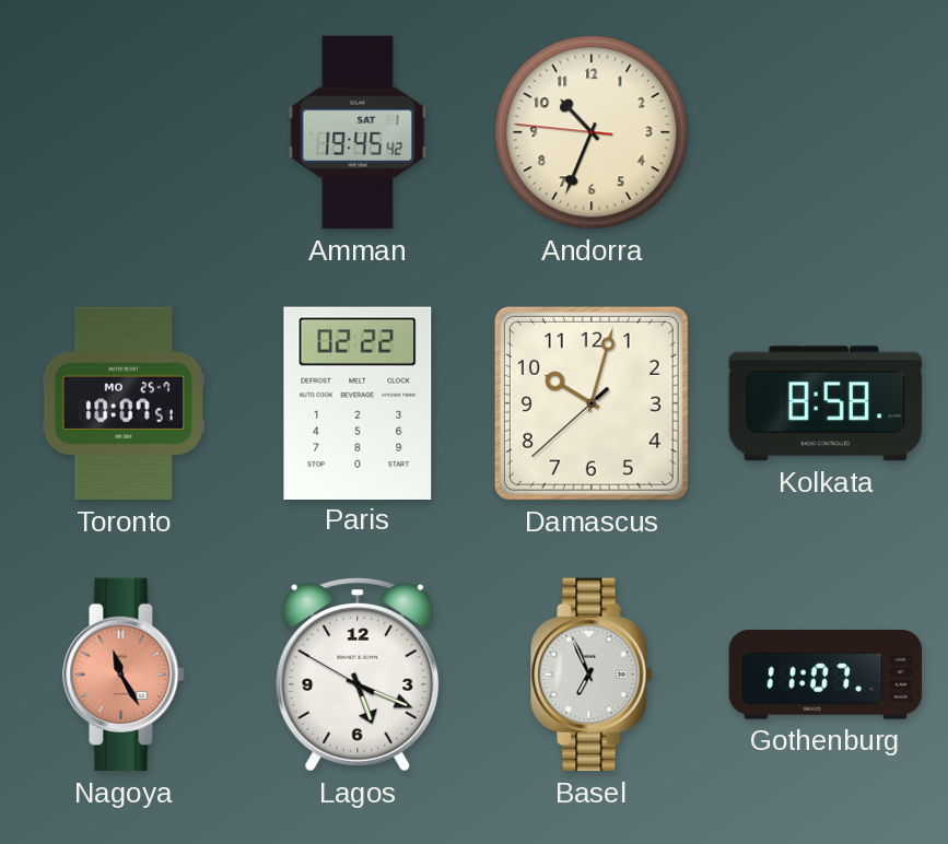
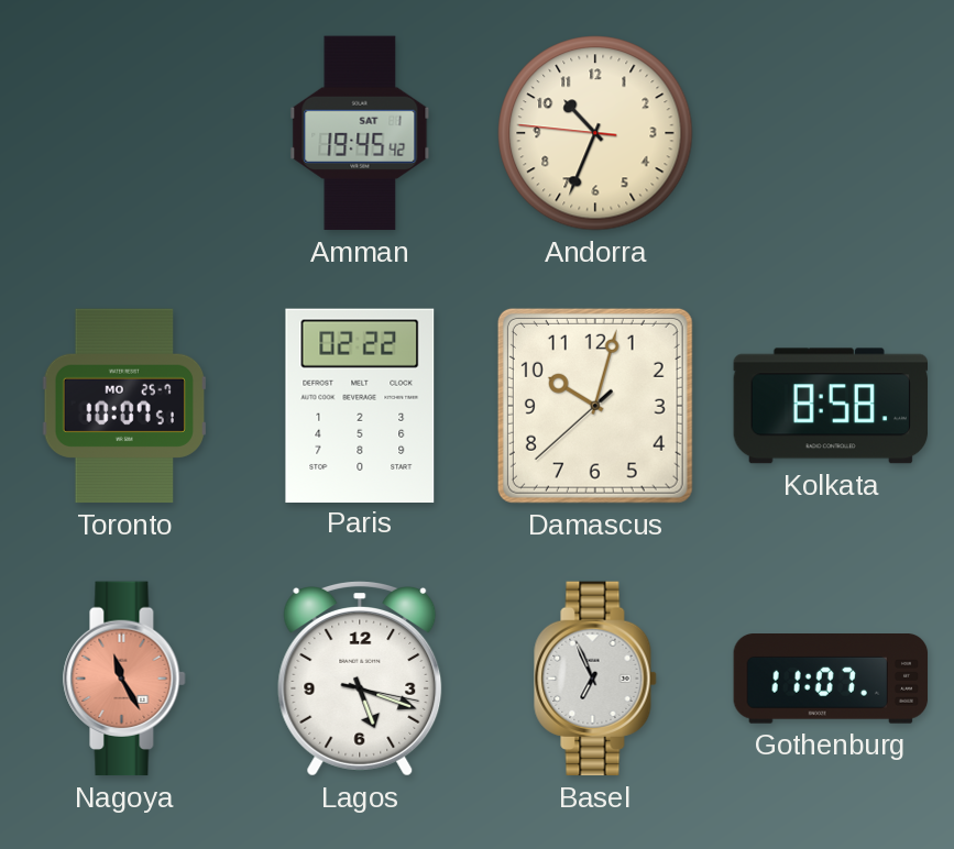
Lagos: 5:18:50 -> 5:18:17
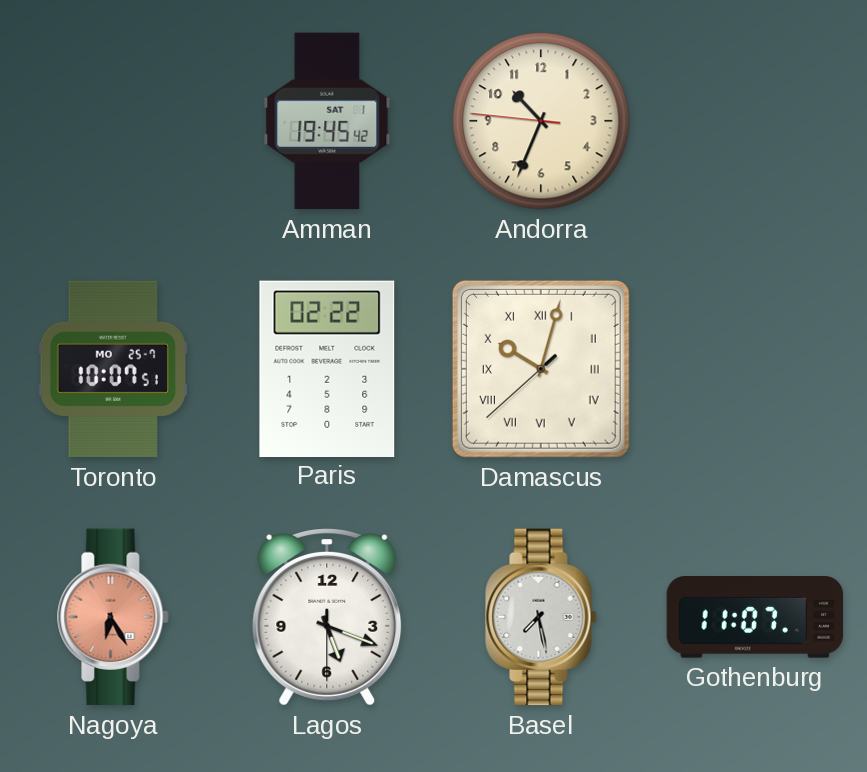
Damascus numerals: Arabic -> Roman
Kolkata: 8:58 -> none
Nagoya: 11:25 -> 6:25
Lagos: 5:18:17 -> 5:18:30
Basel: 6:56 -> 7:28
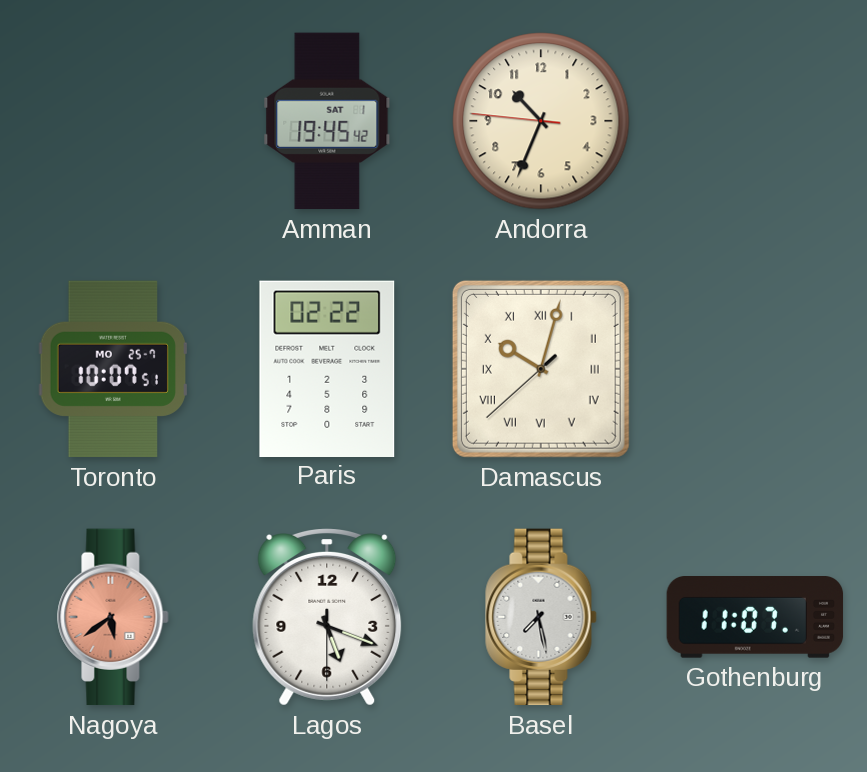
Nagoya: 6:25 -> 5:39
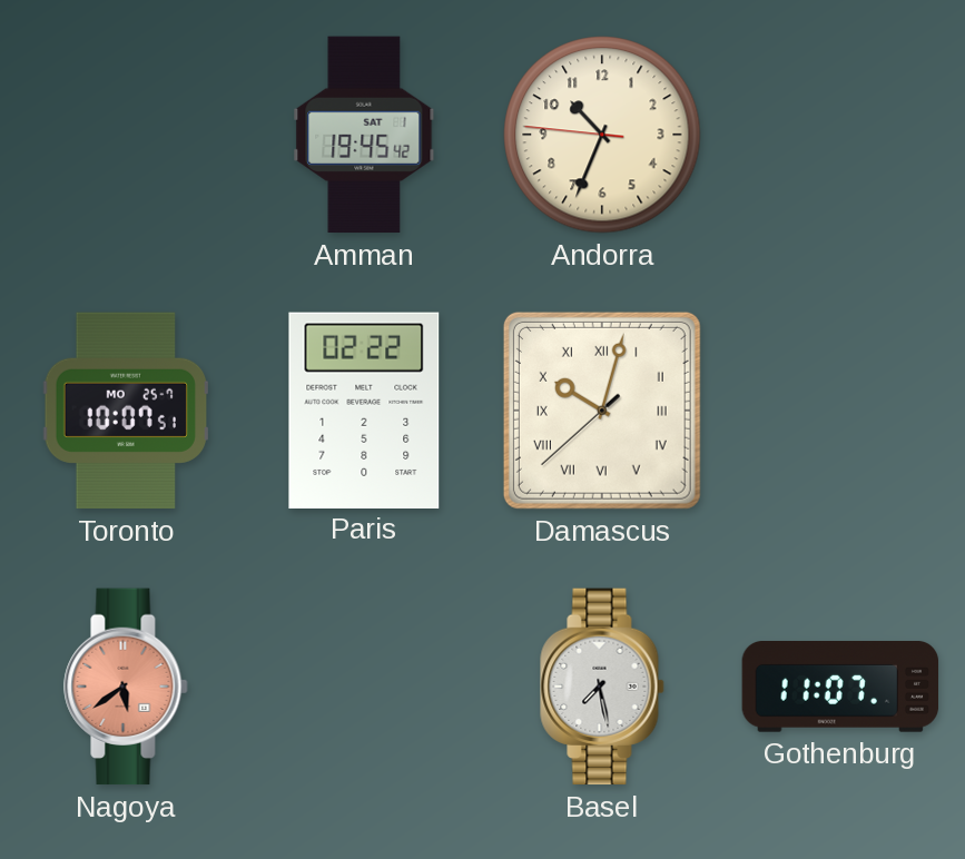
Lagos: 5:18 -> none
